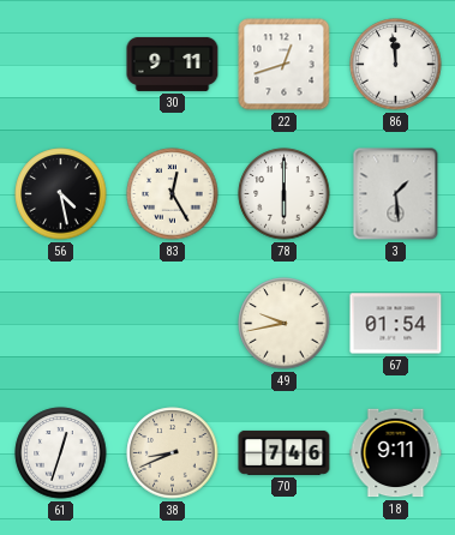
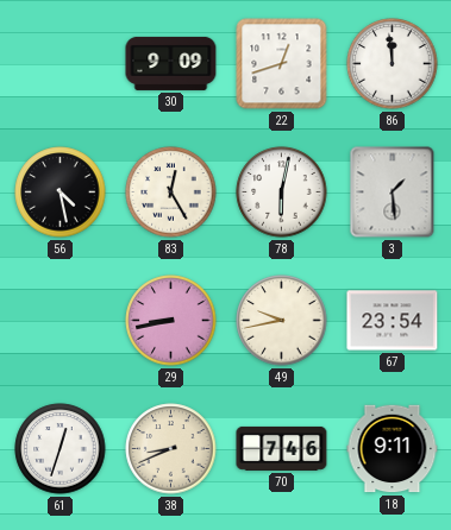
30: 9:11 -> 9:09
78: 6:00 -> 6:02
29: none -> 8:43
67: 01:54 -> 23:54
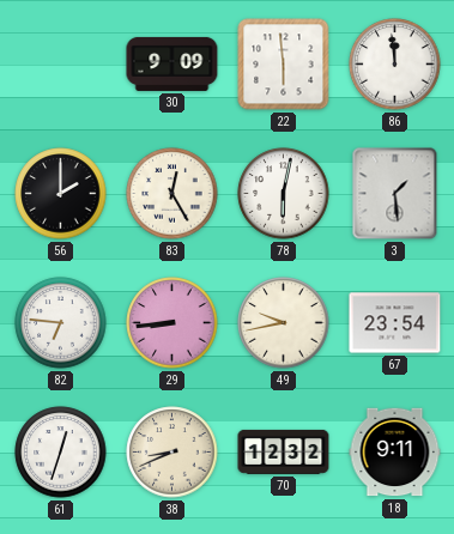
22: 12:42 -> 5:59
56: 4:28 -> 2:00
82: none -> 6:46
29: 8:43 -> 8:44
70: 7:46 -> 12:32
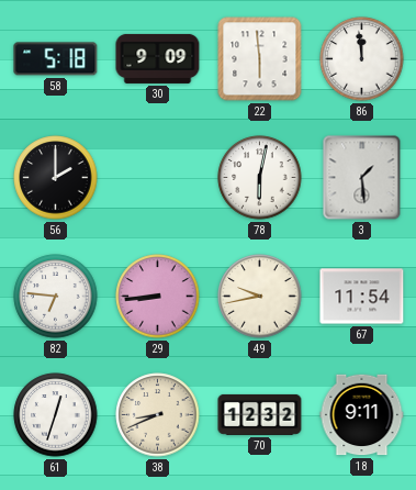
58: none -> 5:18
83: 12:25 -> none
67: 23:54 -> 11:54
